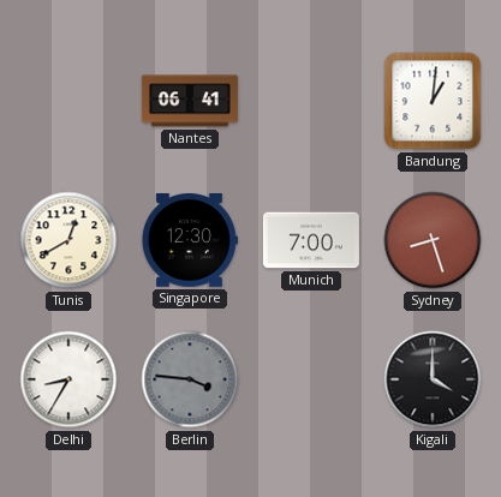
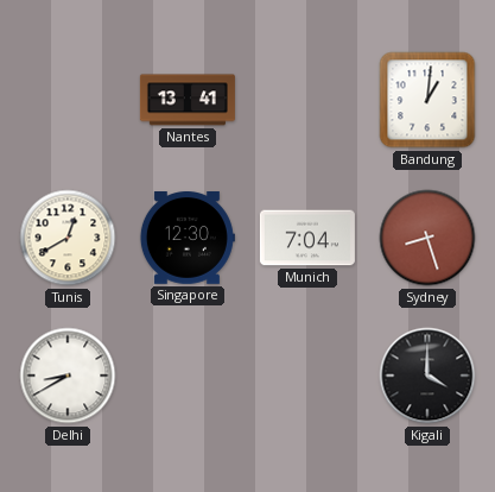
Nantes: 06:41 -> 13:41
Munich: 7:00 -> 7:04
Delhi: 8:35 -> 8:40
Berlin: 3:46 -> none
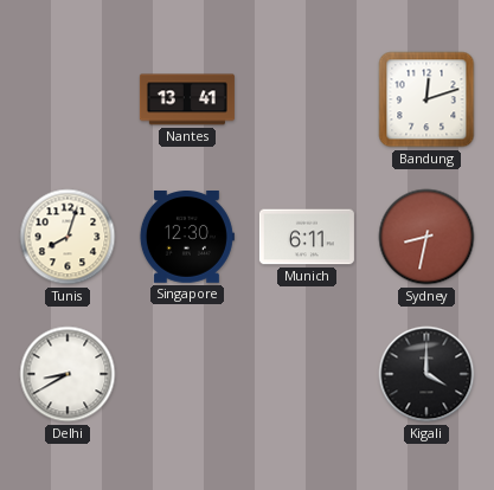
Bandung: 1:01 -> 12:12
Tunis: 12:40 -> 8:03
Munich: 7:04 -> 6:11
Sydney: 8:27 -> 8:32
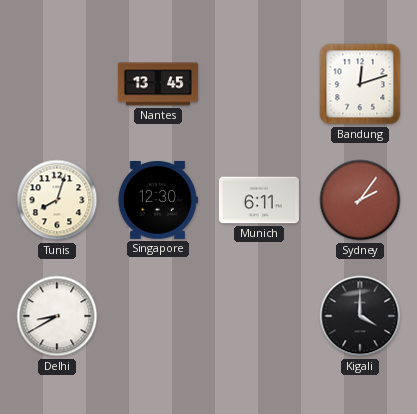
Nantes: 13:41 -> 13:45
Sydney: 8:32 -> 2:06
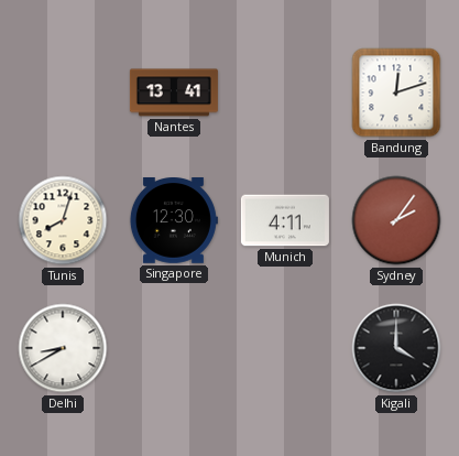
Nantes: 13:45 -> 13:41
Munich: 6:11 -> 4:11
